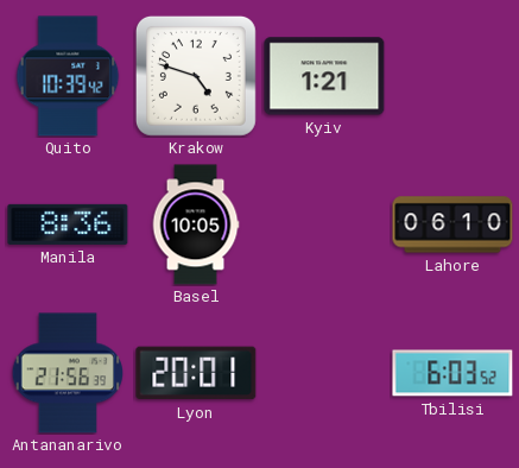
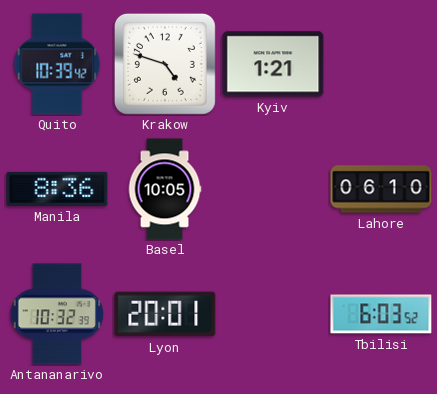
Antananarivo: 21:56 -> 10:32
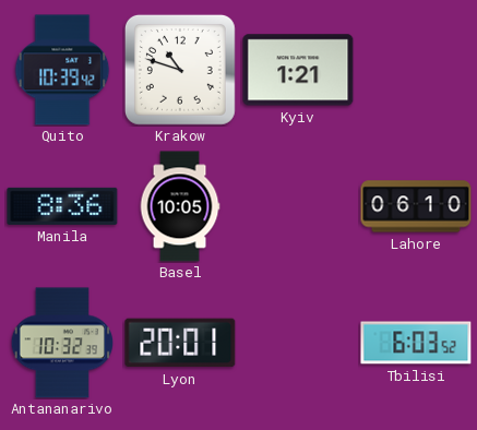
Krakow: 4:48 -> 10:48
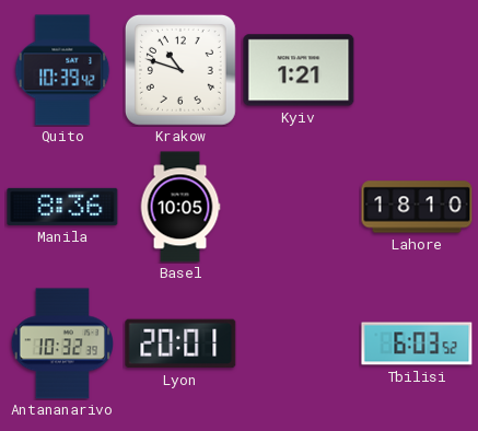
Lahore: 06:10 -> 18:10
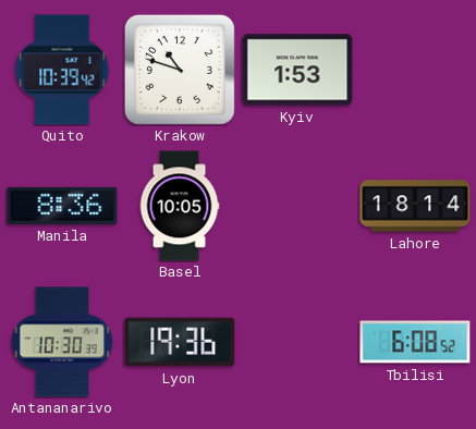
Kyiv: 1:21 -> 1:53
Lahore: 18:10 -> 18:14
Antananarivo: 10:32 -> 10:30
Lyon: 20:01 -> 19:36
Tbilisi: 6:03 -> 6:08
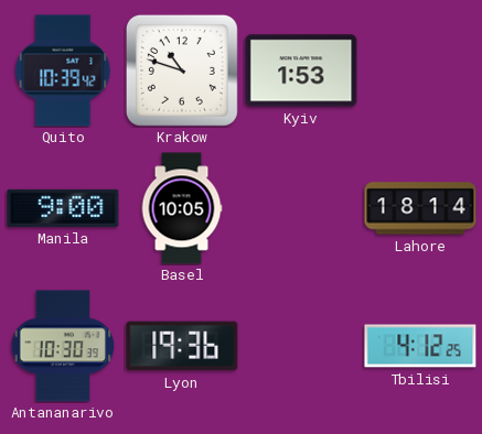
Manila: 8:36 -> 9:00
Tbilisi: 6:08 -> 4:12
